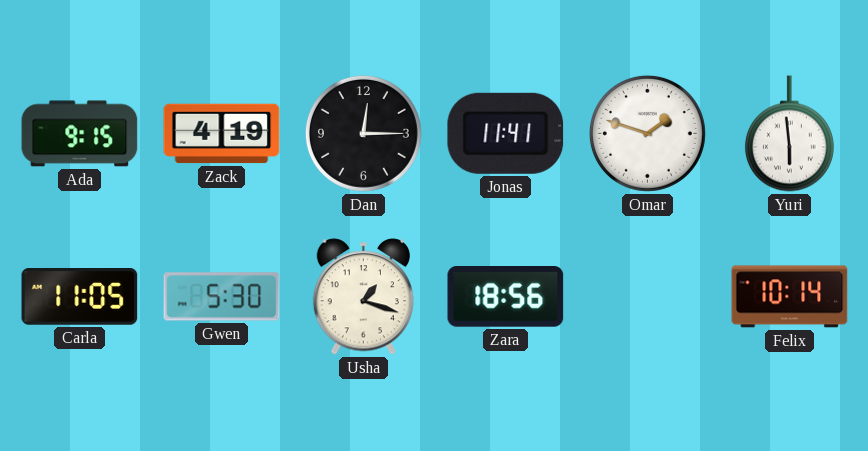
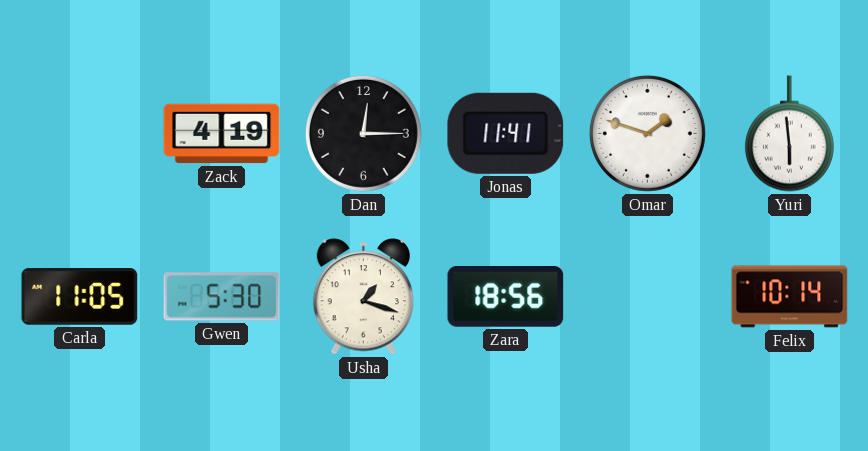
Ada: 9:15 -> none
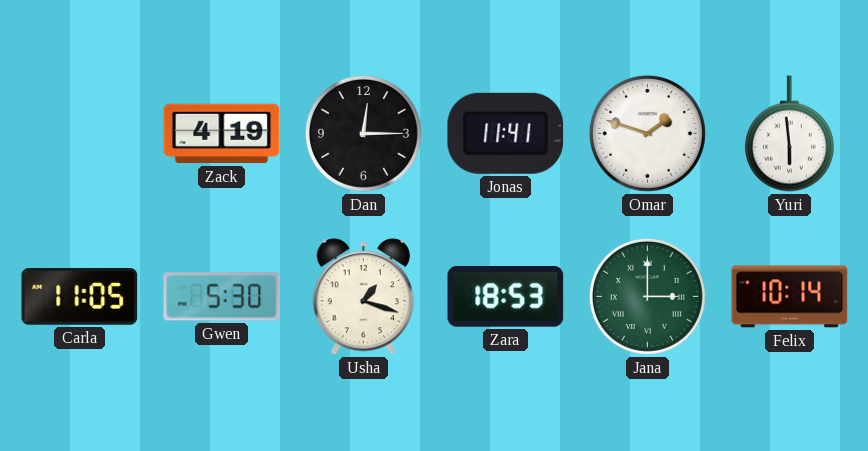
Zara: 18:56 -> 18:53
Jana: none -> 3:00
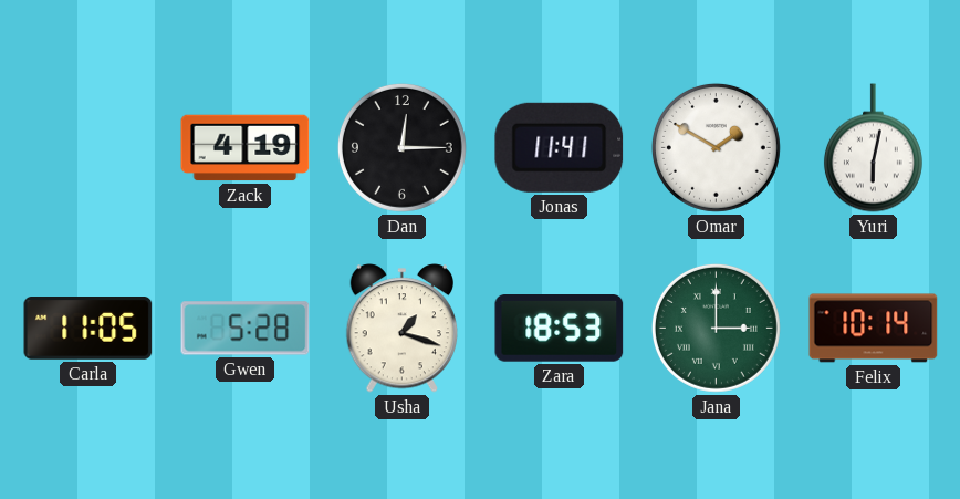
Omar: 1:48 -> 1:50
Yuri: 5:59 -> 6:02
Gwen: 5:30 -> 5:28
